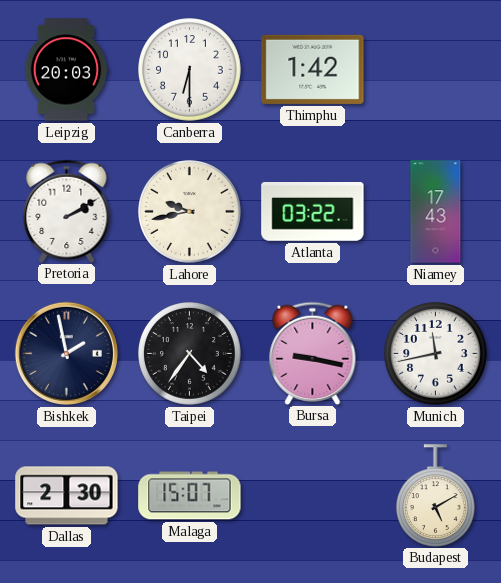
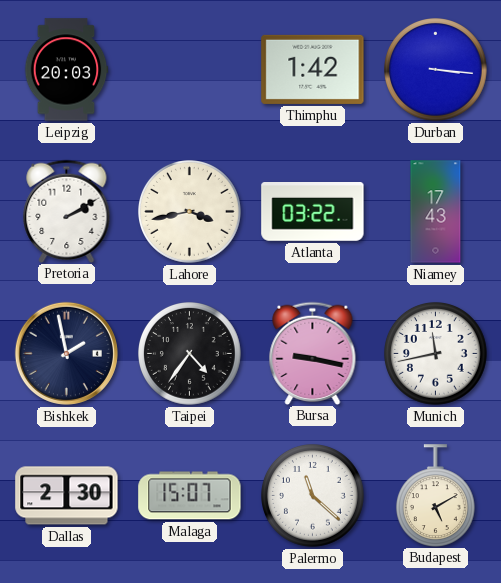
Canberra: 6:30 -> none
Durban: none -> 3:16
Lahore: 9:43 -> 3:43
Palermo: none -> 11:22
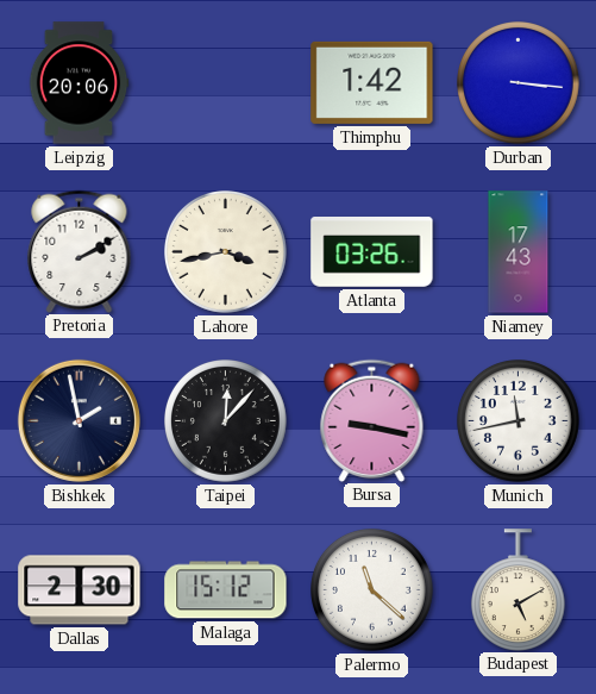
Leipzig: 20:03 -> 20:06
Atlanta: 03:22 -> 03:26
Taipei: 4:36 -> 12:07
Malaga: 15:07 -> 15:12
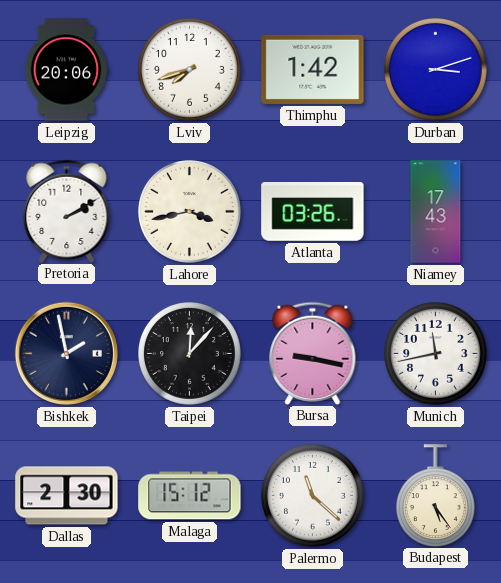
Lviv: none -> 7:42
Durban: 3:16 -> 3:12
Budapest: 5:10 -> 5:24
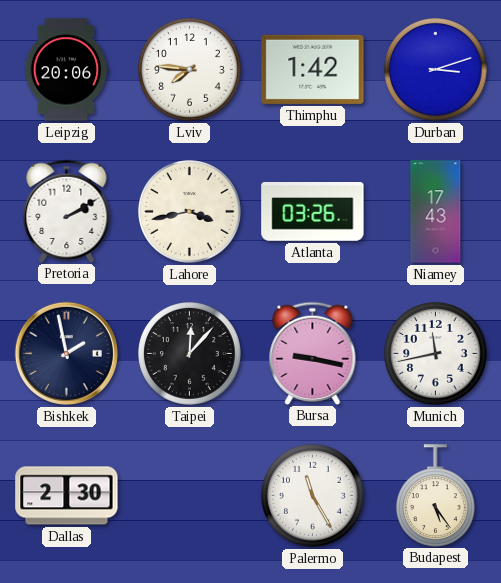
Lviv: 7:42 -> 7:46
Malaga: 15:12 -> none
Palermo: 11:22 -> 11:25
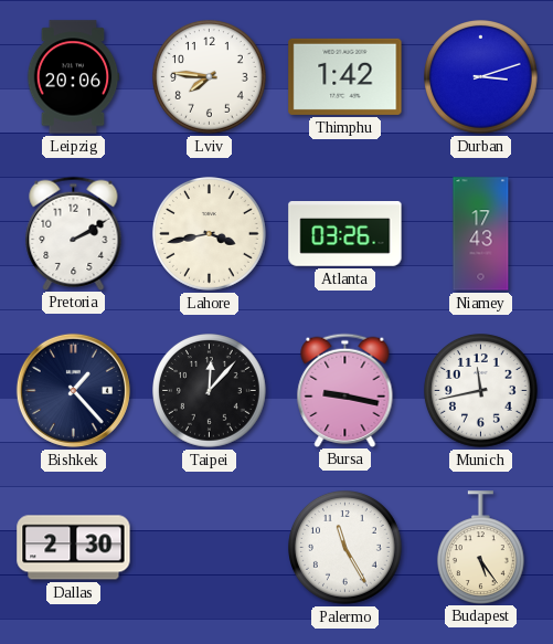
Bishkek: 1:58 -> 1:23
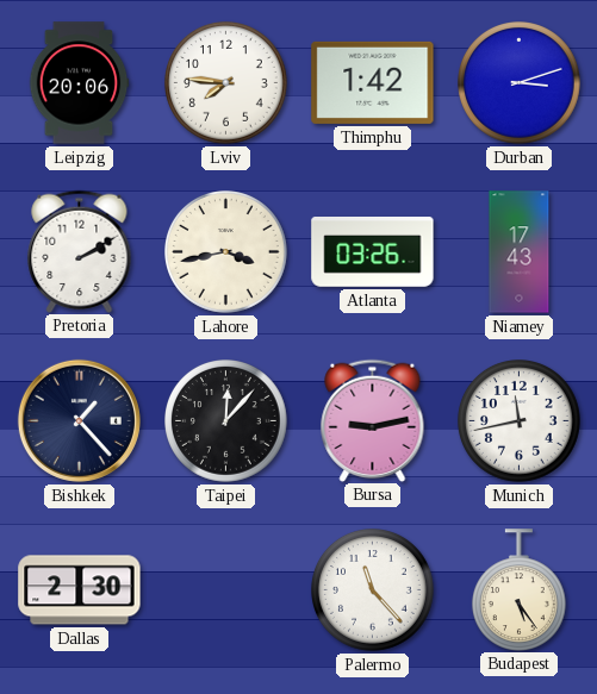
Bursa: 9:17 -> 9:13
Palermo: 11:25 -> 11:23
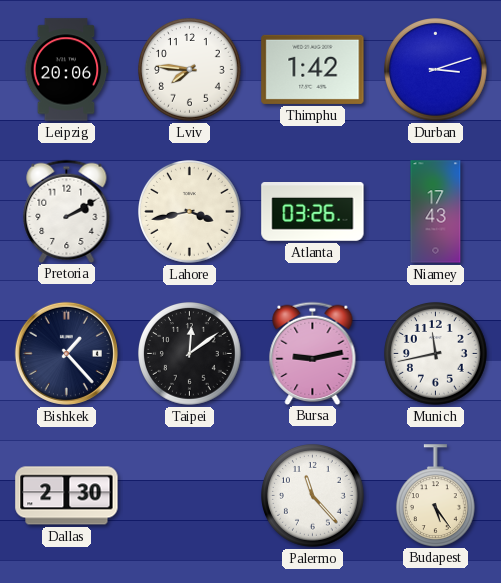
Taipei: 12:07 -> 12:09
